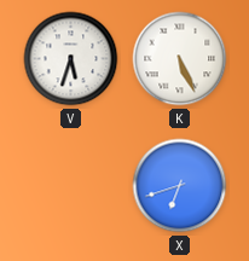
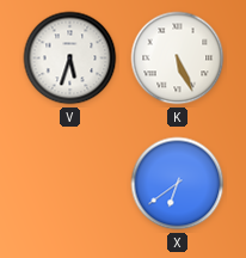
X: 6:42 -> 6:39
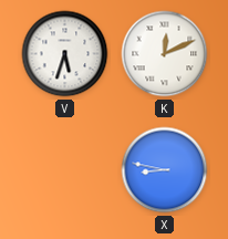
K: 5:26 -> 12:11
X: 6:39 -> 8:47
